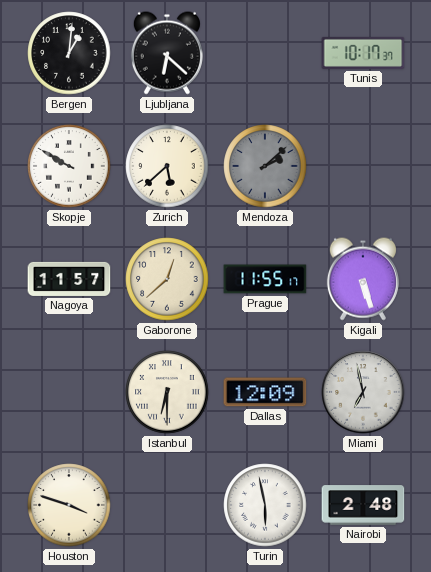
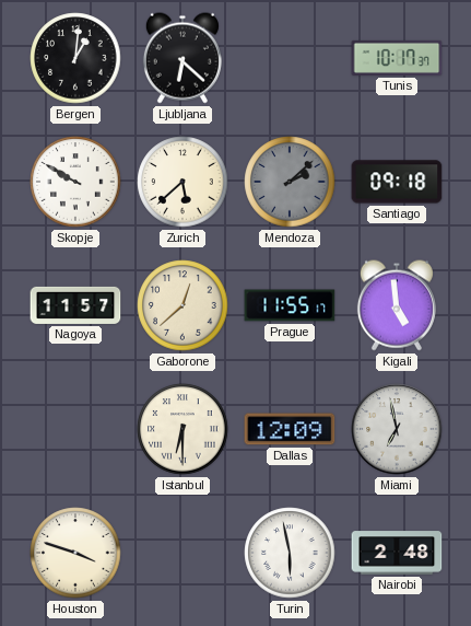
Santiago: none -> 09:18
Kigali: 5:27 -> 4:59
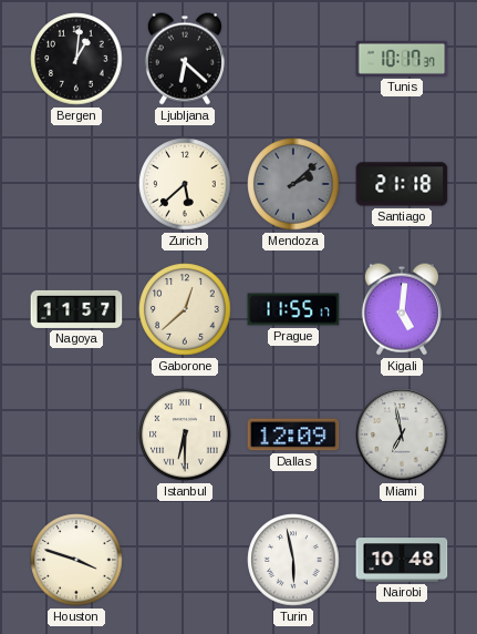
Skopje: 9:50 -> none
Santiago: 09:18 -> 21:18
Kigali: 4:59 -> 5:01
Nairobi: 2:48 -> 10:48
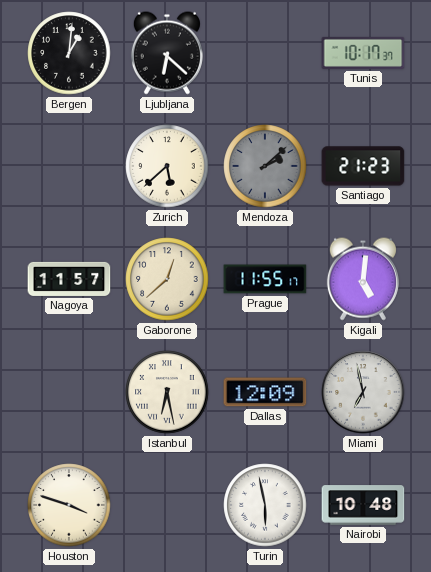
Santiago: 21:18 -> 21:23
Istanbul: 6:30 -> 6:28
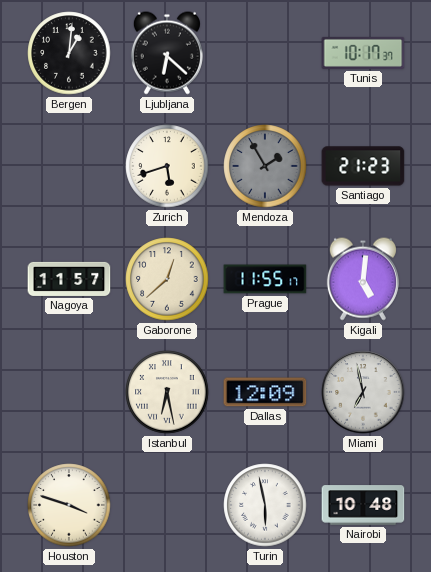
Zurich: 5:38 -> 5:42
Mendoza: 2:08 -> 1:55
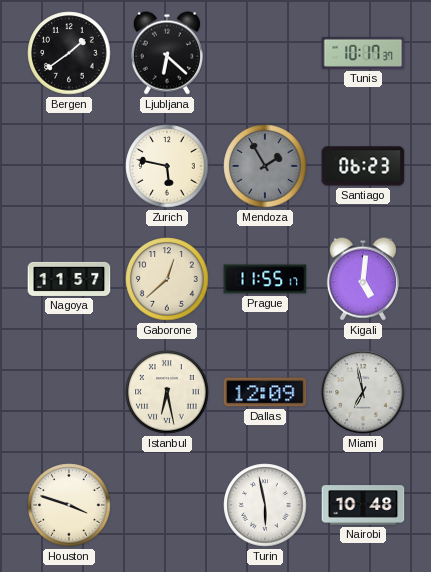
Bergen: 1:01 -> 1:39
Zurich: 5:42 -> 5:47
Santiago: 21:23 -> 06:23
